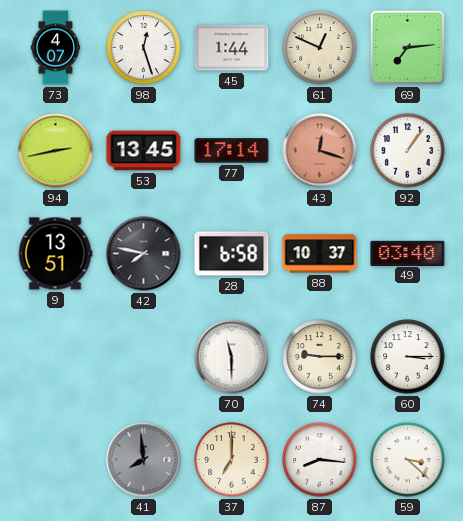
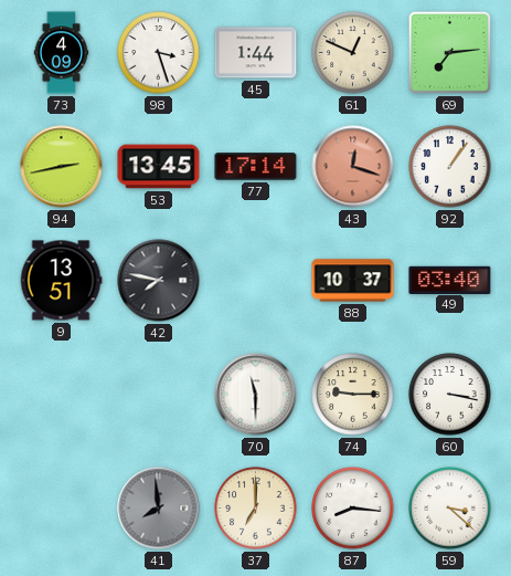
73: 4:07 -> 4:09
98: 12:27 -> 3:27
28: 6:58 -> none
60: 3:15 -> 3:17
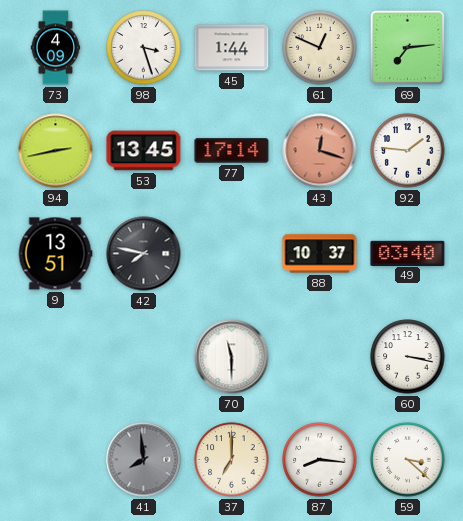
92: 1:06 -> 1:46
74: 9:15 -> none
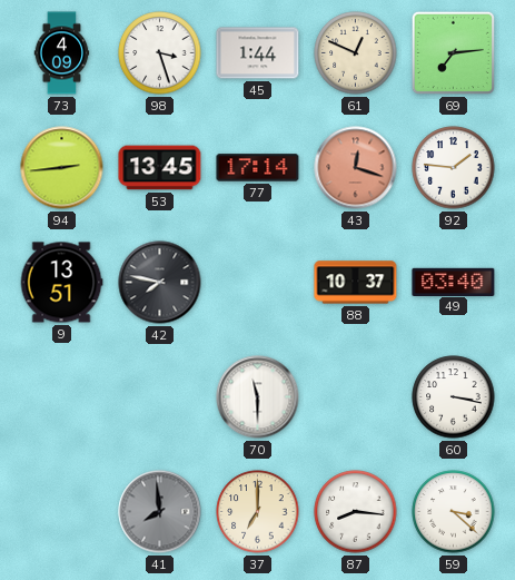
94: 2:43 -> 2:44
